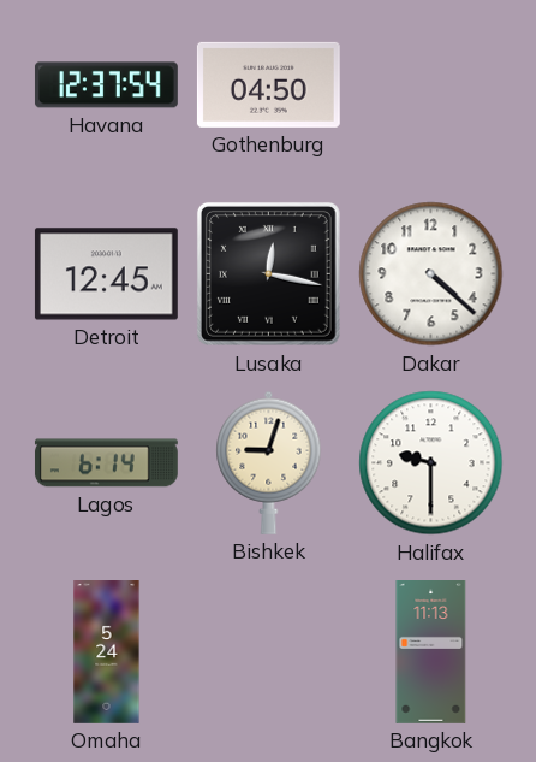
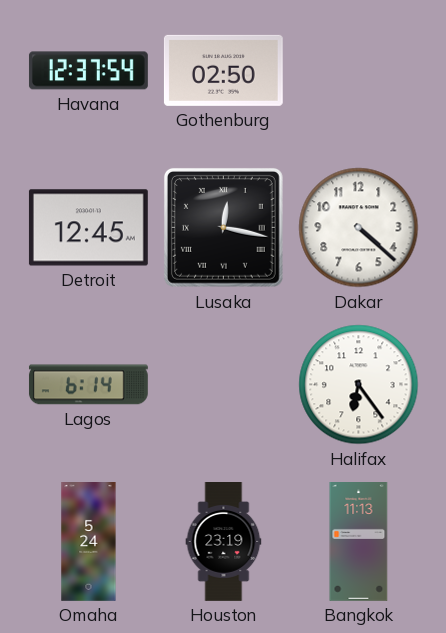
Gothenburg: 04:50 -> 02:50
Bishkek: 9:03 -> none
Halifax: 9:30 -> 6:24
Houston: none -> 23:19
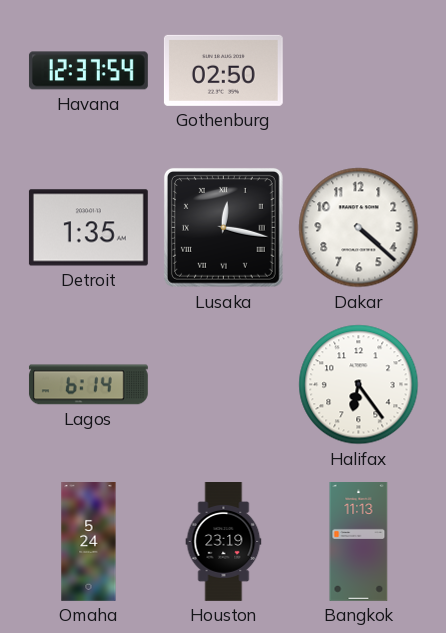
Detroit: 12:45 -> 1:35
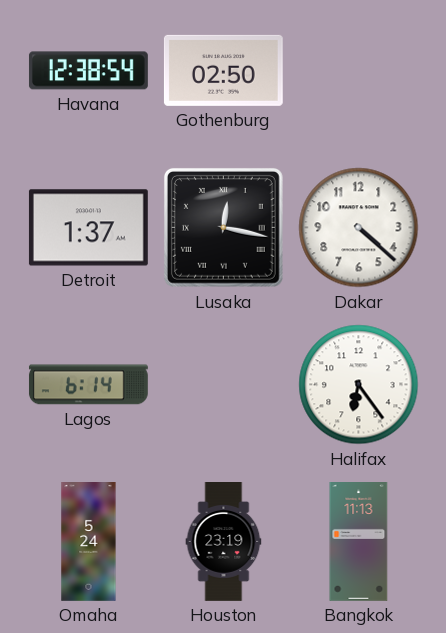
Havana: 12:37 -> 12:38
Detroit: 1:35 -> 1:37
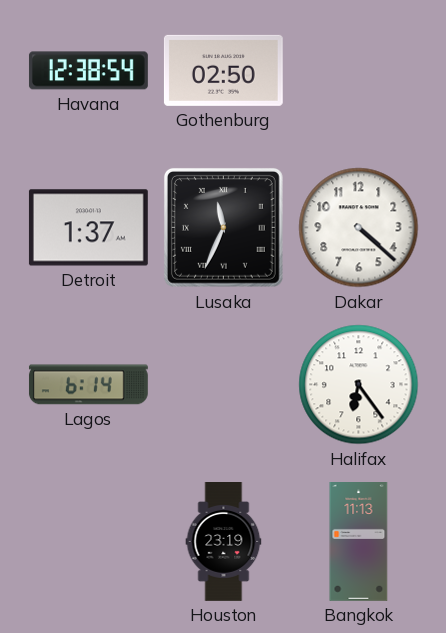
Lusaka: 12:17 -> 11:34
Omaha: 5:24 -> none
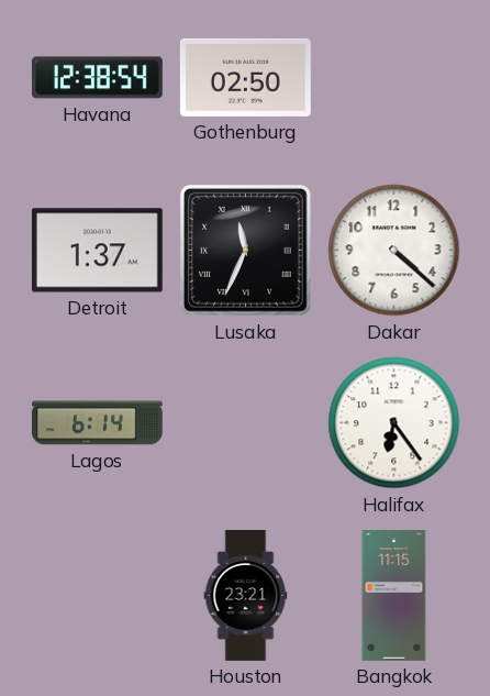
Houston: 23:19 -> 23:21
Bangkok: 11:13 -> 11:15
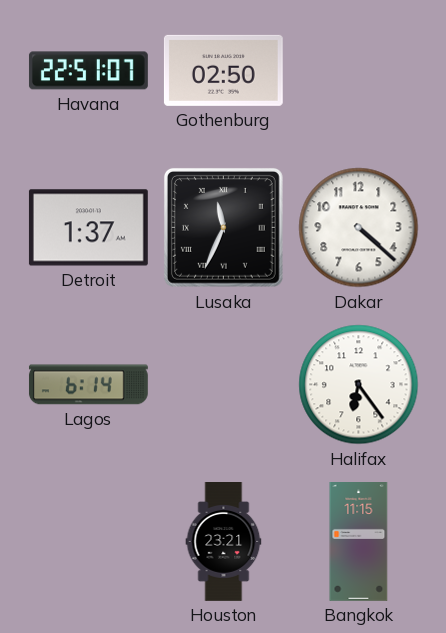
Havana: 12:38 -> 22:51
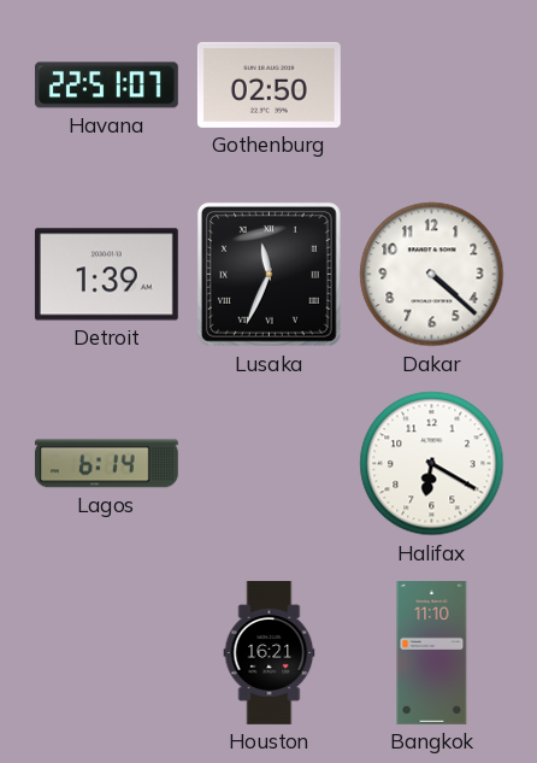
Detroit: 1:37 -> 1:39
Halifax: 6:24 -> 6:20
Houston: 23:21 -> 16:21
Bangkok: 11:15 -> 11:10
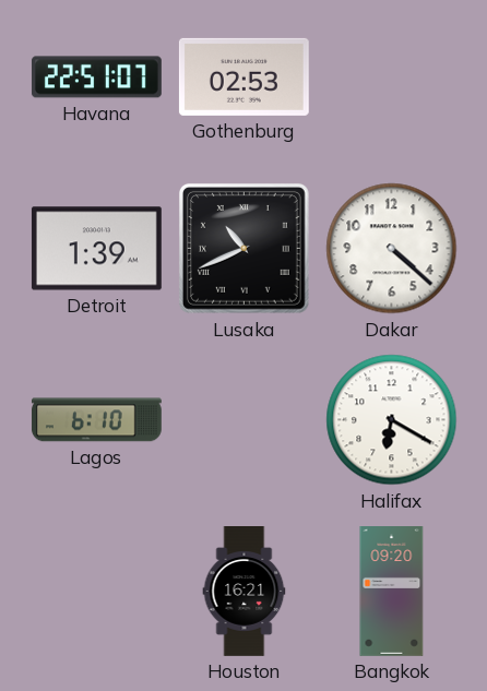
Gothenburg: 02:50 -> 02:53
Lusaka: 11:34 -> 10:41
Lagos: 6:14 -> 6:10
Bangkok: 11:10 -> 09:20
